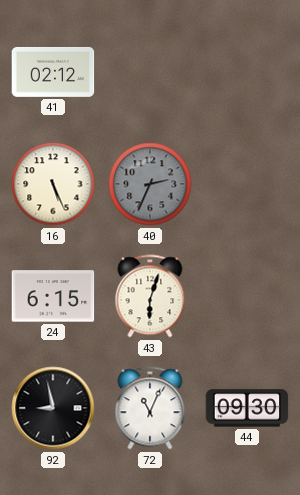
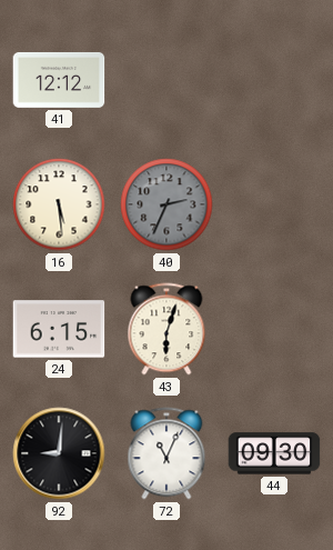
41: 02:12 -> 12:12
16: 5:26 -> 5:29
92: 8:58 -> 9:01
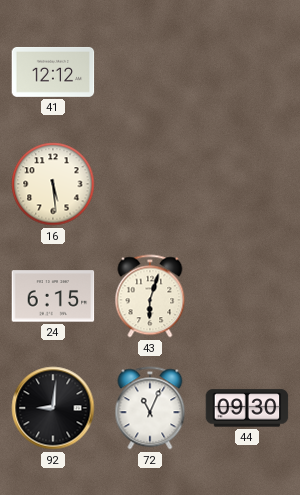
40: 2:34 -> none
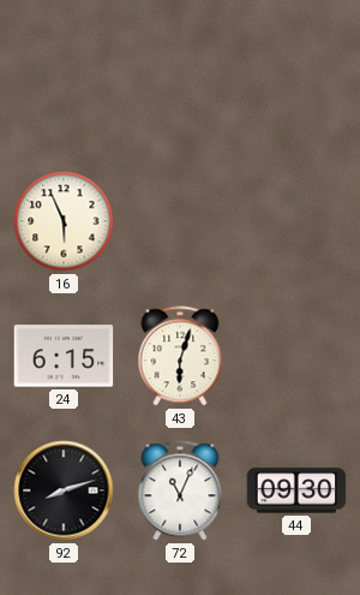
41: 12:12 -> none
16: 5:29 -> 5:56
92: 9:01 -> 8:12
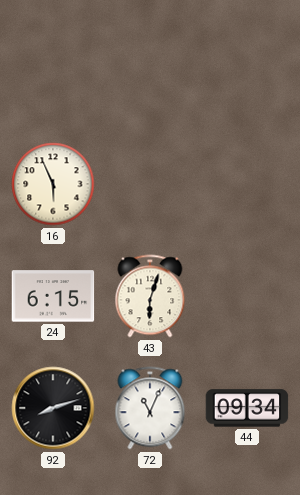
44: 09:30 -> 09:34
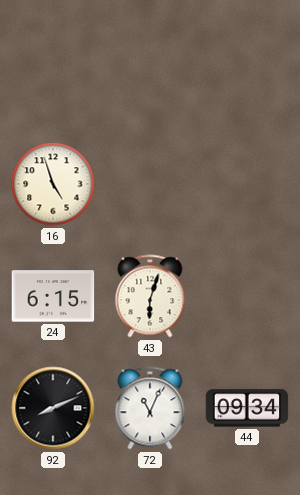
16: 5:56 -> 4:57
92: 8:12 -> 8:11
